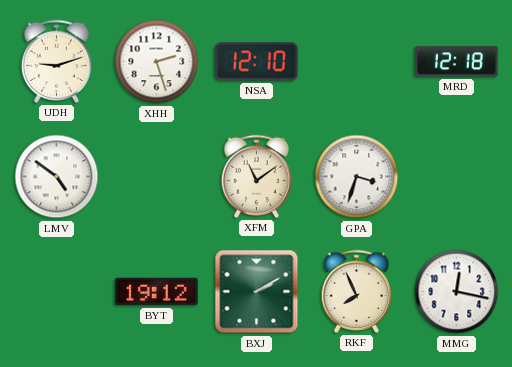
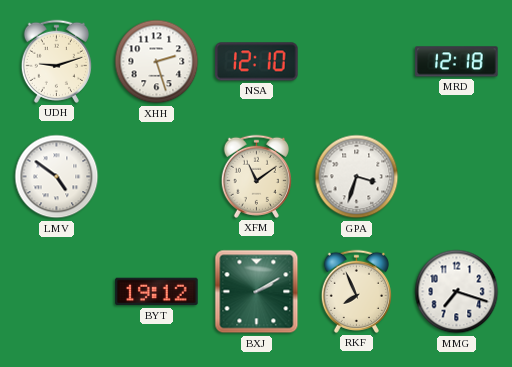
MMG: 12:17 -> 7:18
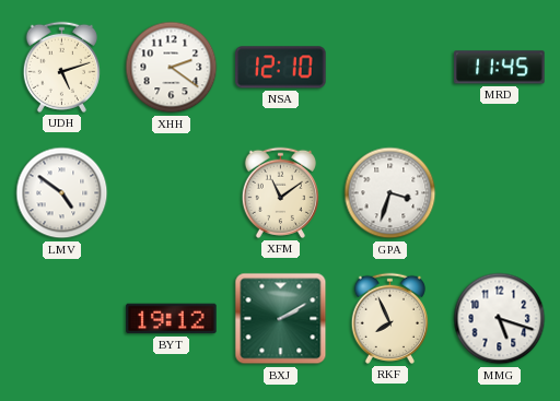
UDH: 9:12 -> 5:12
XHH: 2:27 -> 2:21
MRD: 12:18 -> 11:45
MMG: 7:18 -> 5:18
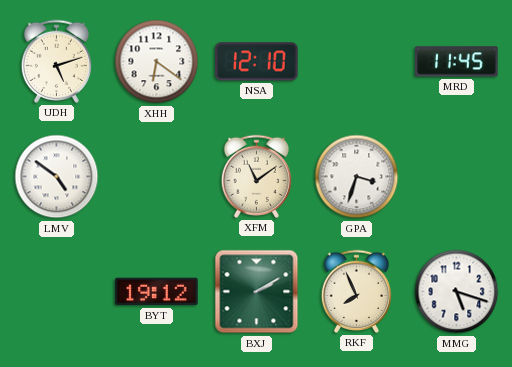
XHH: 2:21 -> 6:21
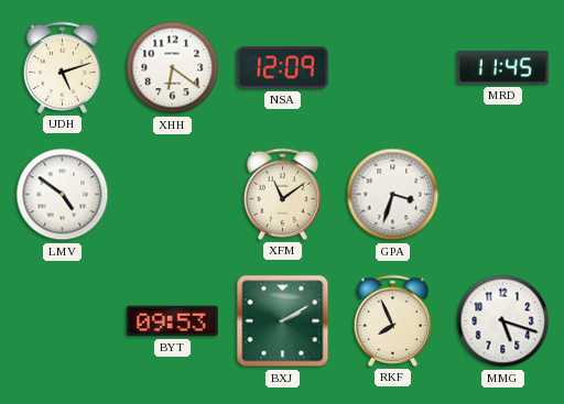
NSA: 12:10 -> 12:09
BYT: 19:12 -> 09:53
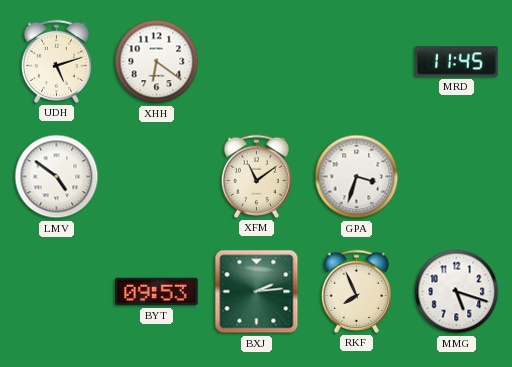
NSA: 12:09 -> none
BXJ: 2:10 -> 2:14
